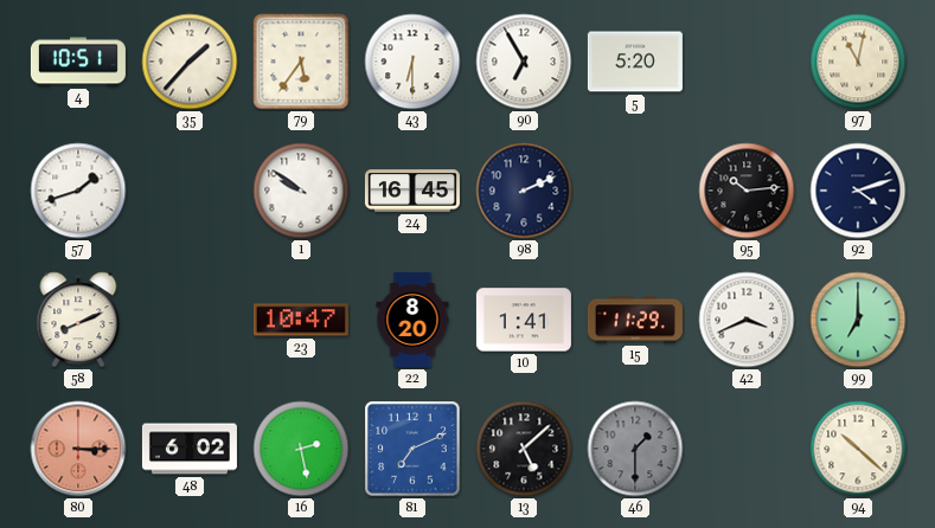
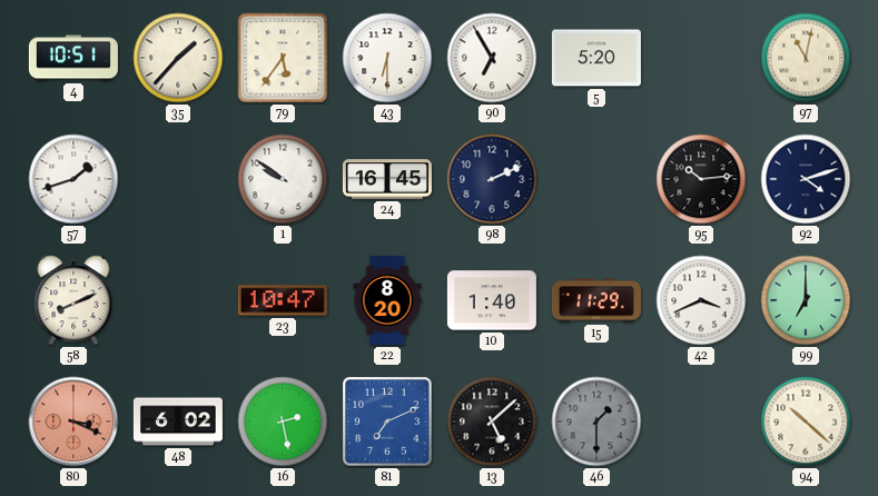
10: 1:41 -> 1:40
80: 3:15 -> 3:19
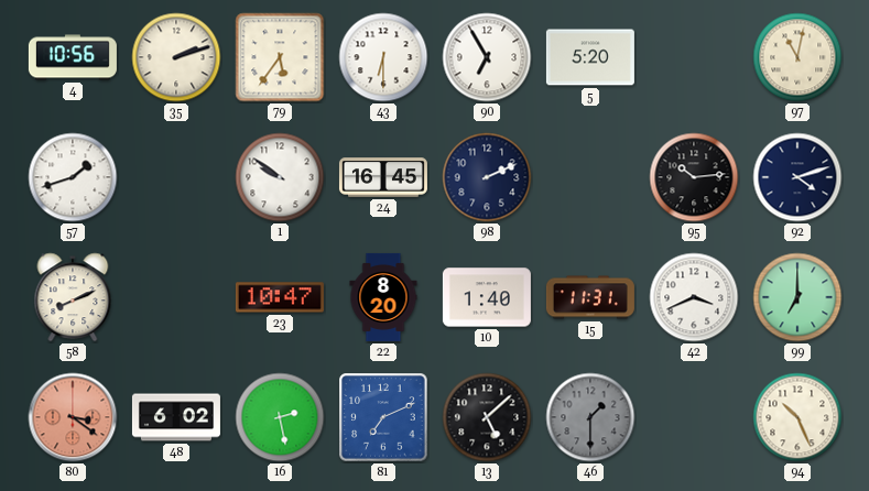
4: 10:51 -> 10:56
35: 1:37 -> 2:12
15: 11:29 -> 11:31
80: 3:19 -> 3:21
94: 10:22 -> 10:26
